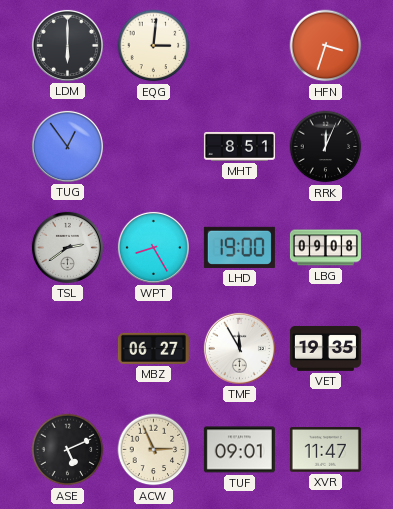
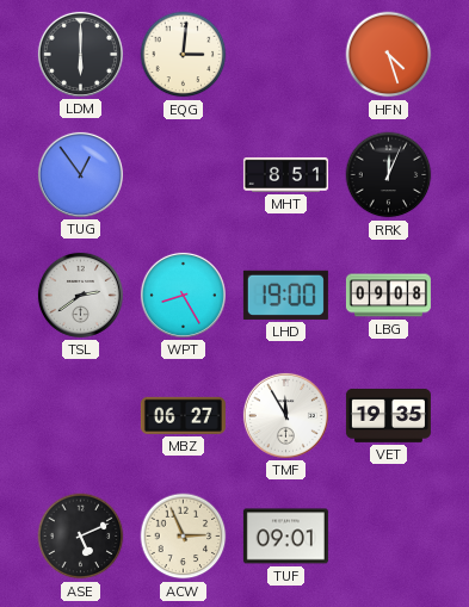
HFN: 3:33 -> 4:27
XVR: 11:47 -> none
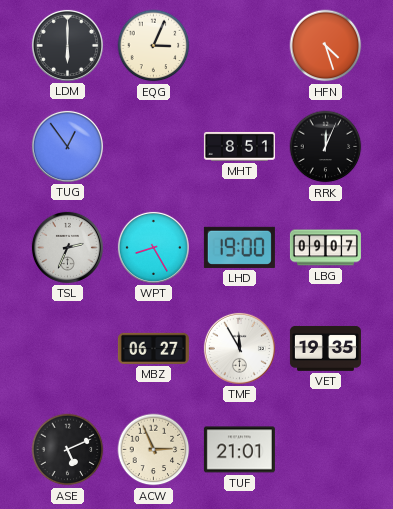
EQG: 3:01 -> 3:04
TSL: 2:39 -> 2:34
LBG: 09:08 -> 09:07
TUF: 09:01 -> 21:01
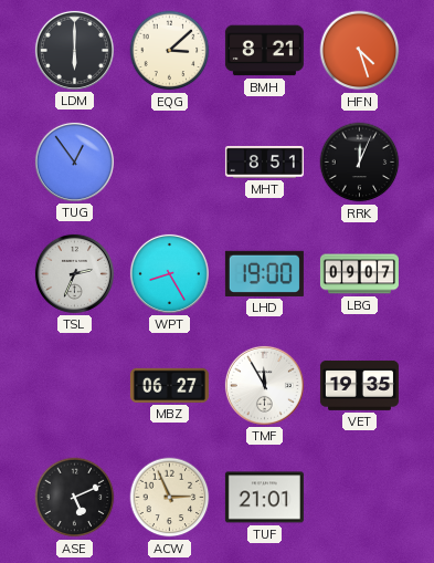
EQG: 3:04 -> 3:08
BMH: none -> 8:21
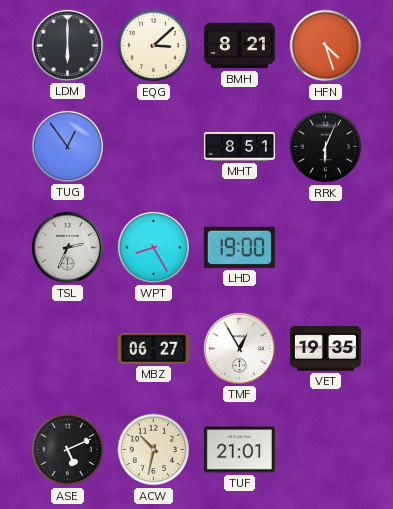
RRK: 12:04 -> 6:04
LBG: 09:07 -> none
TMF: 11:55 -> 12:55
ACW: 2:56 -> 10:32
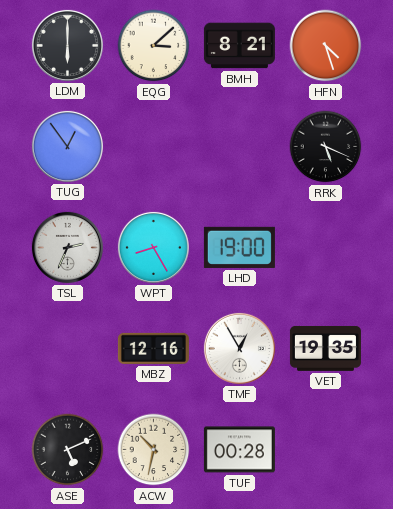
MHT: 8:51 -> none
RRK: 6:04 -> 5:19
MBZ: 06:27 -> 12:16
TUF: 21:01 -> 00:28
